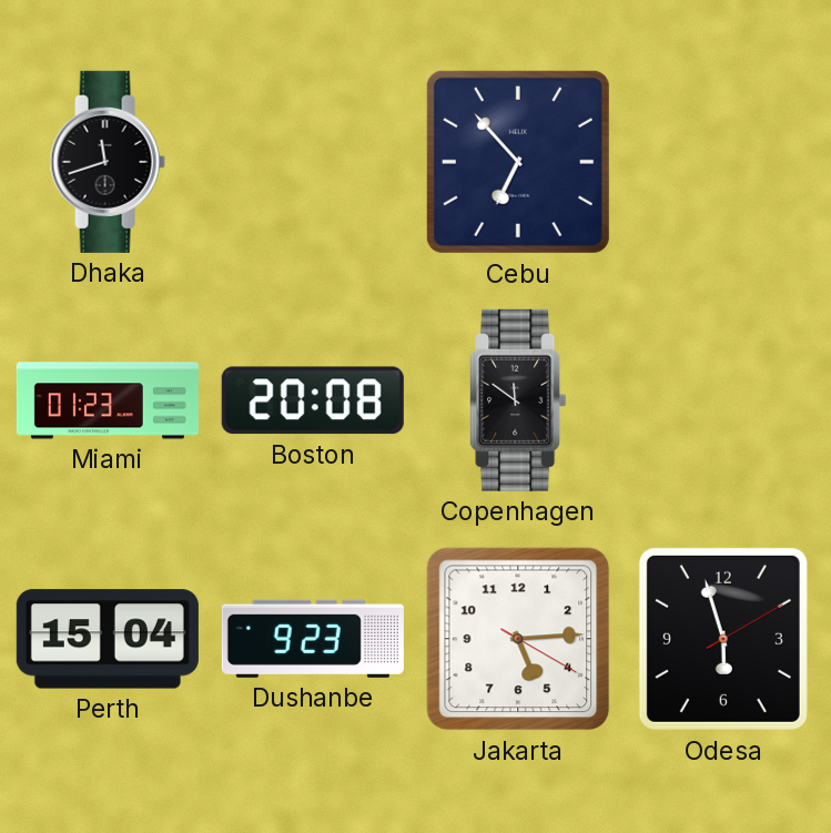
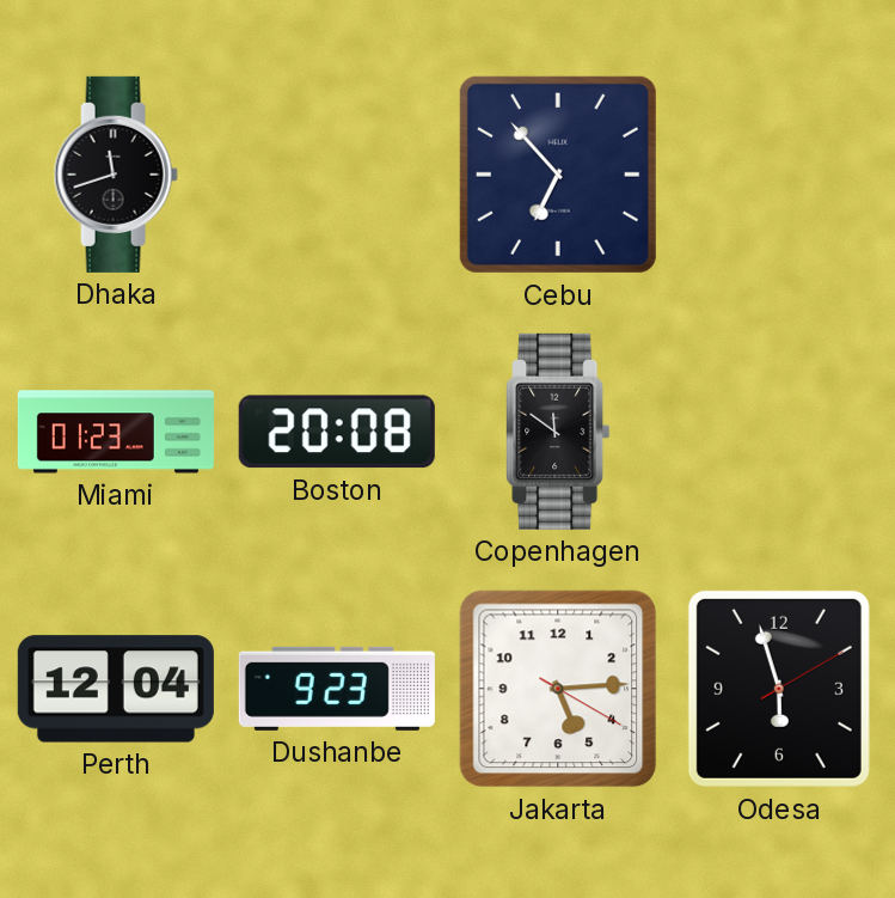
Perth: 15:04 -> 12:04
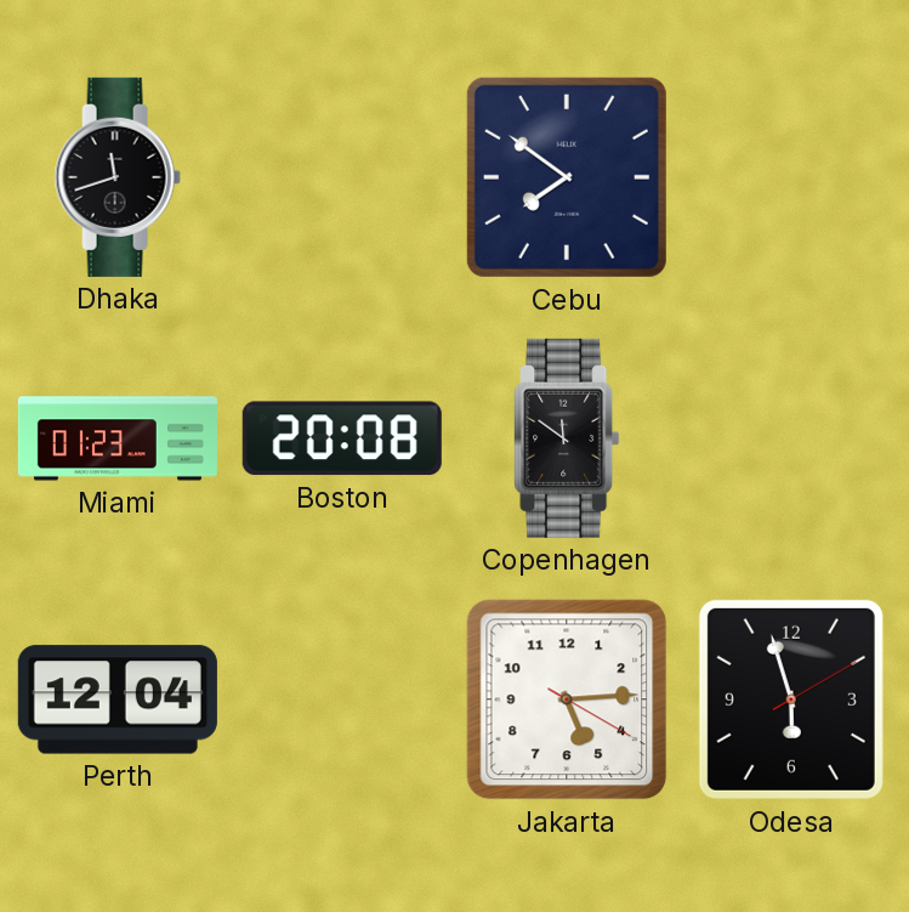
Cebu: 6:53 -> 7:51
Dushanbe: 9:23 -> none
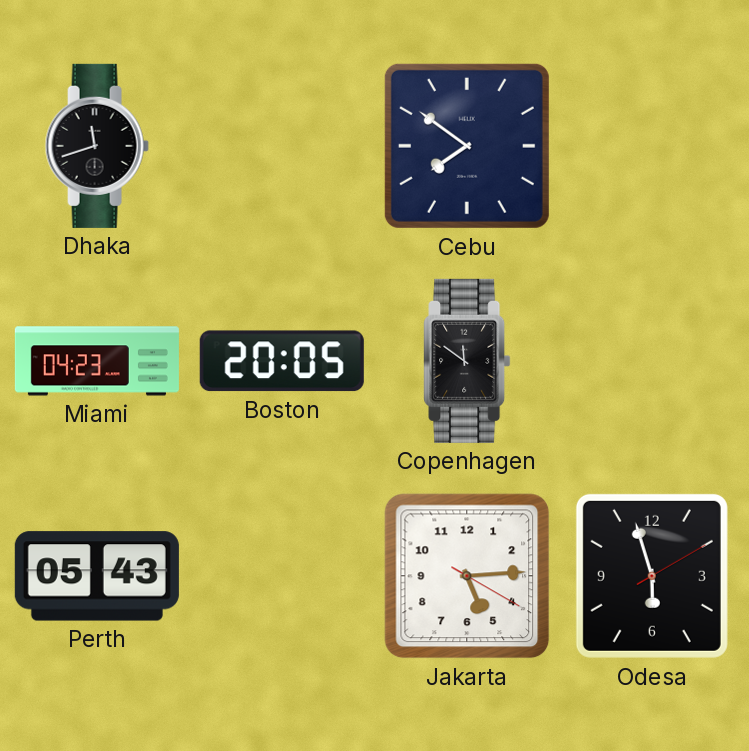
Miami: 01:23 -> 04:23
Boston: 20:08 -> 20:05
Perth: 12:04 -> 05:43
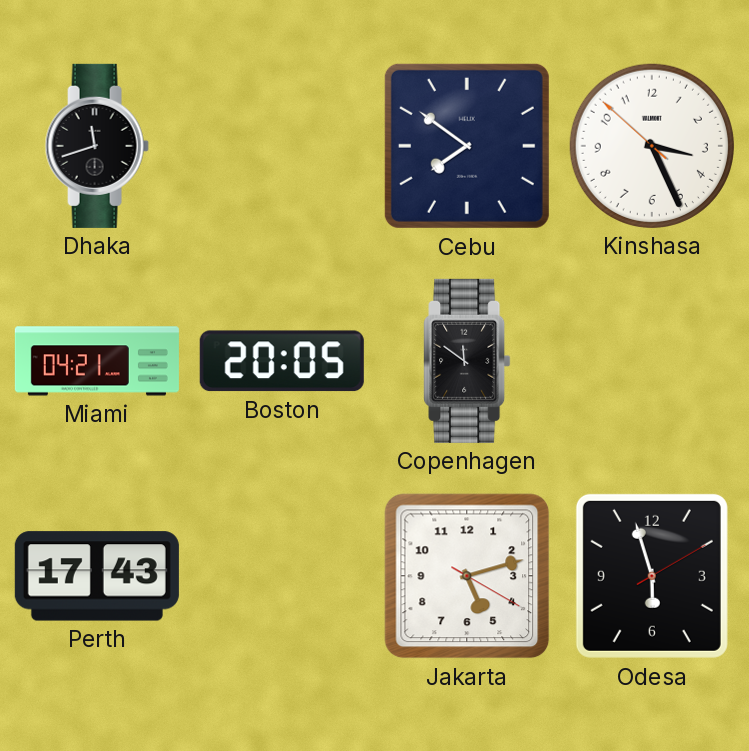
Kinshasa: none -> 3:25
Miami: 04:23 -> 04:21
Perth: 05:43 -> 17:43
Jakarta: 5:14 -> 5:12
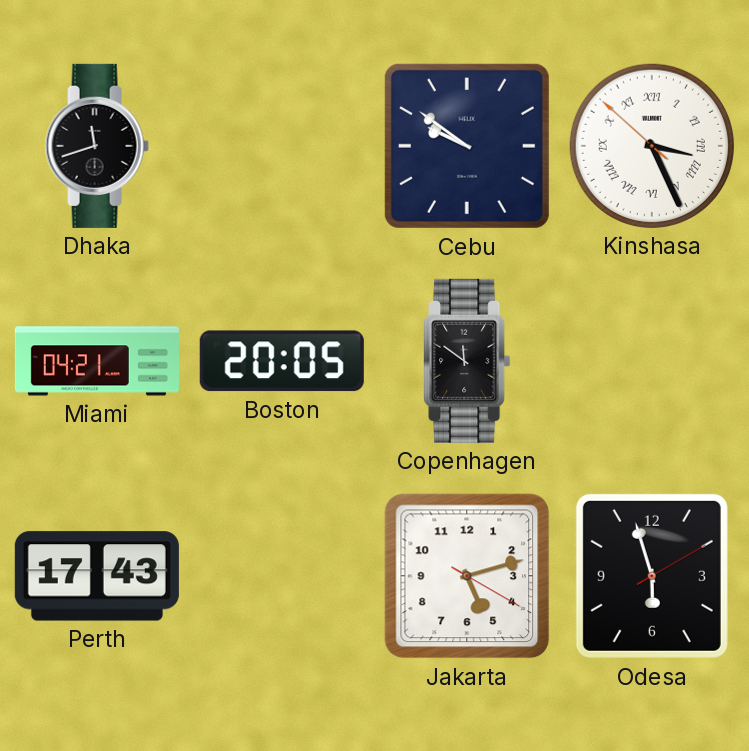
Cebu: 7:51 -> 9:51
Kinshasa numerals: Arabic -> Roman
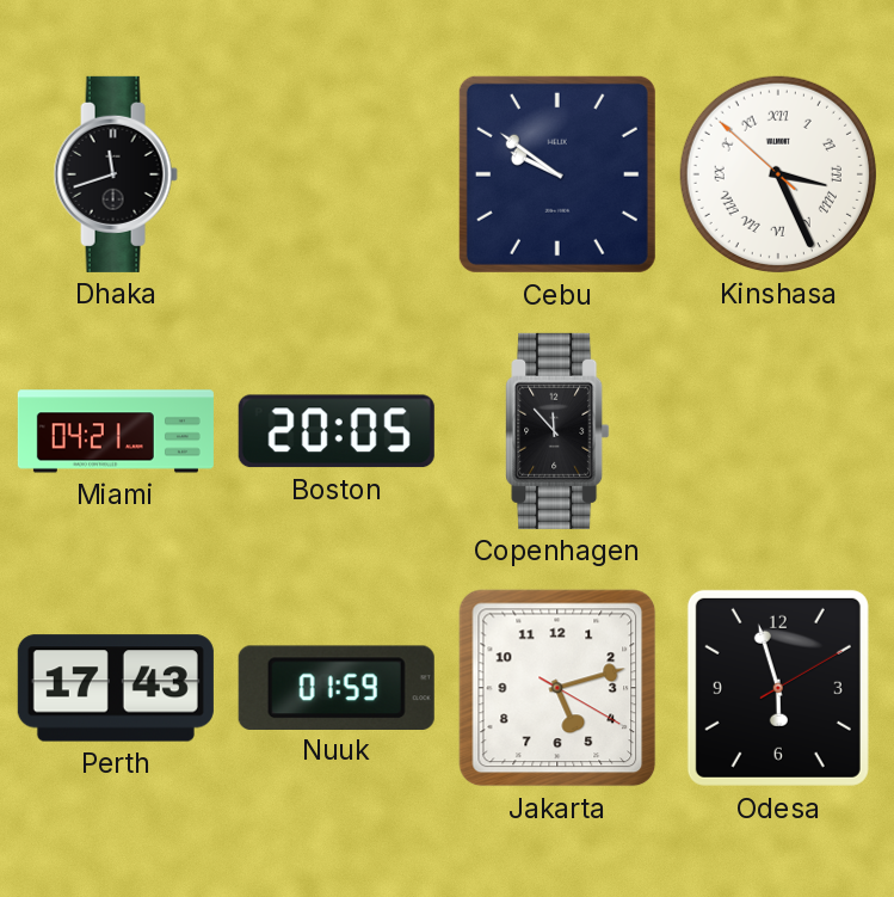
Copenhagen: 11:51 -> 11:53
Nuuk: none -> 01:59
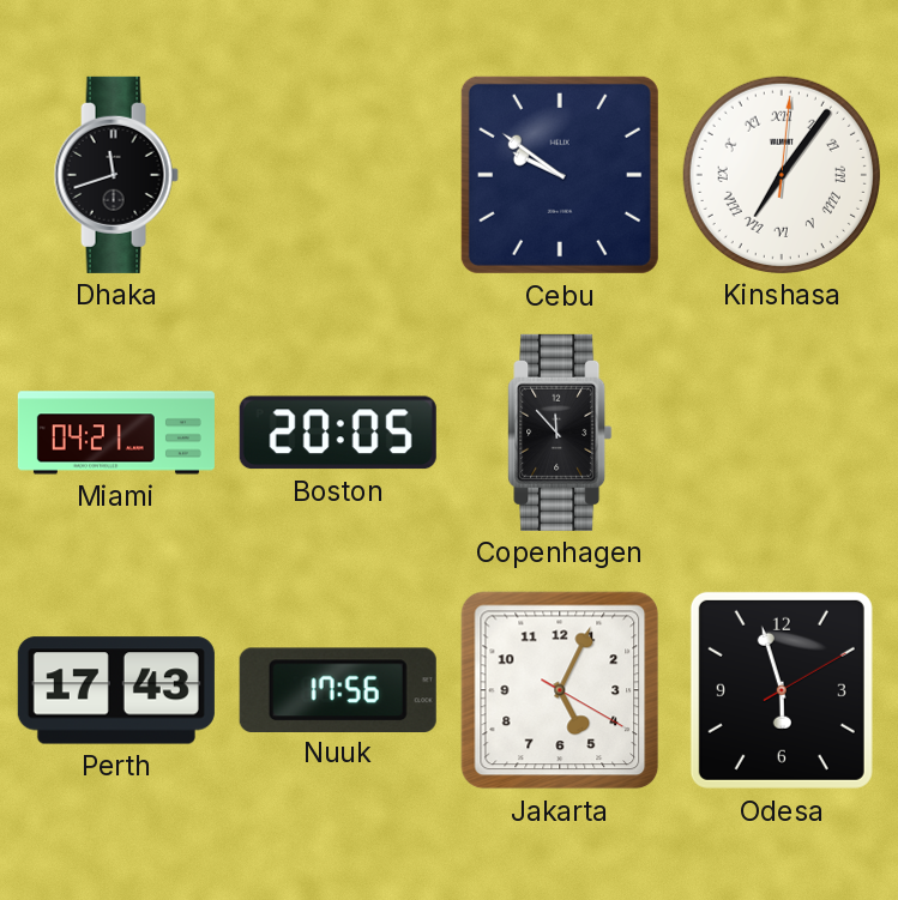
Kinshasa: 3:25 -> 7:06
Nuuk: 01:59 -> 17:56
Jakarta: 5:12 -> 5:04
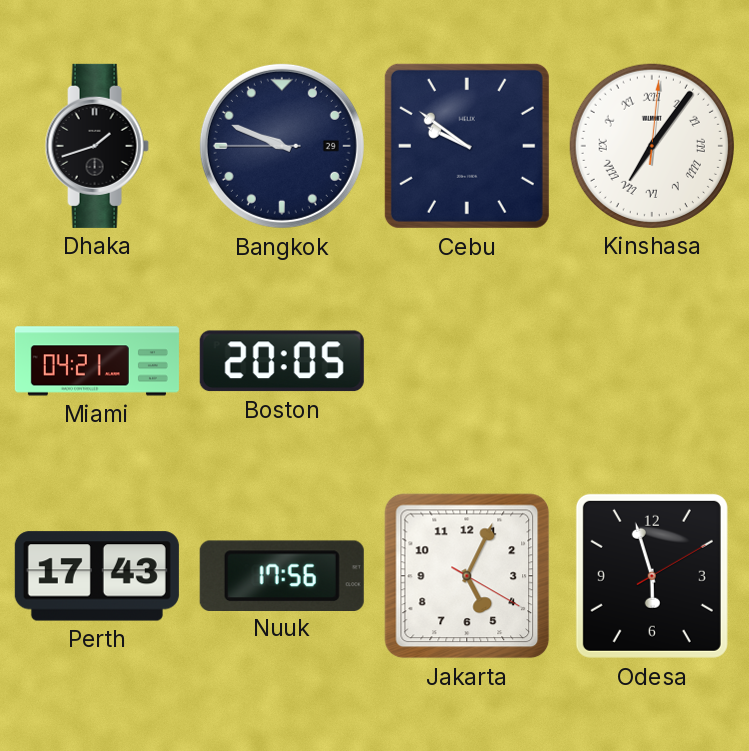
Dhaka: 11:42 -> 1:42
Bangkok: none -> 9:48
Copenhagen: 11:53 -> none
